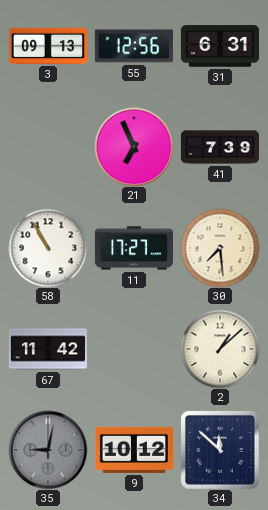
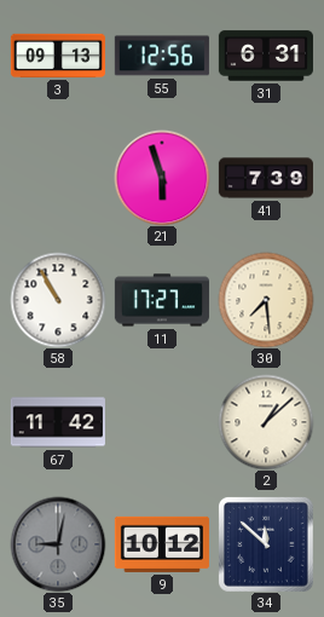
21: 6:56 -> 5:57
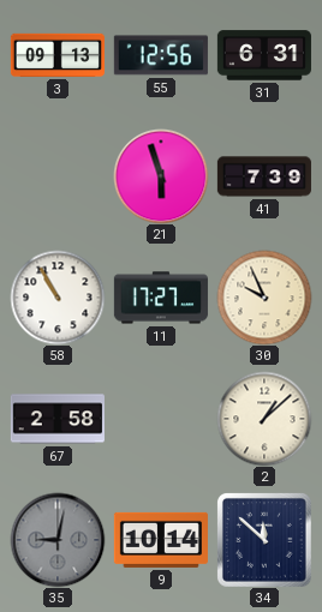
30: 7:29 -> 9:56
67: 11:42 -> 2:58
9: 10:12 -> 10:14
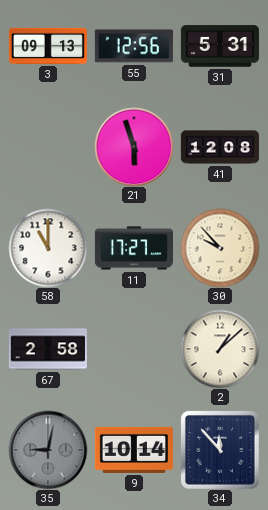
31: 6:31 -> 5:31
41: 7:39 -> 12:08
58: 10:55 -> 11:00
30: 9:56 -> 9:53
34: 11:52 -> 11:53
